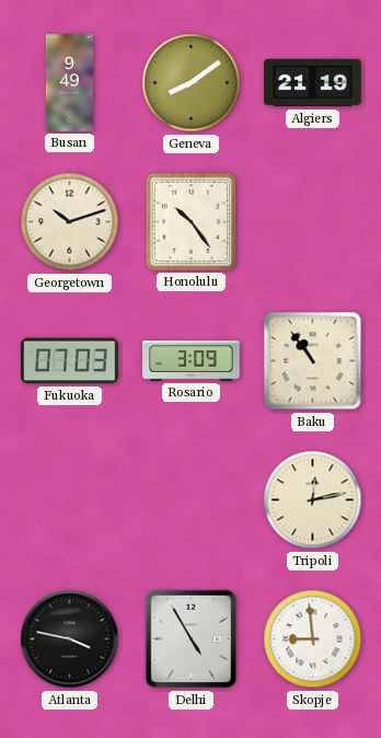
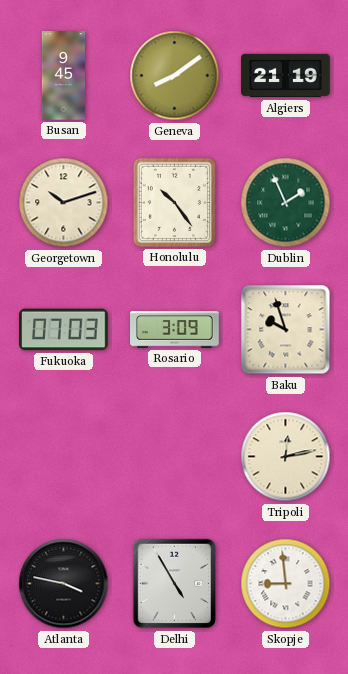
Busan: 9:49 -> 9:45
Dublin: none -> 1:56
Baku: 10:54 -> 9:57
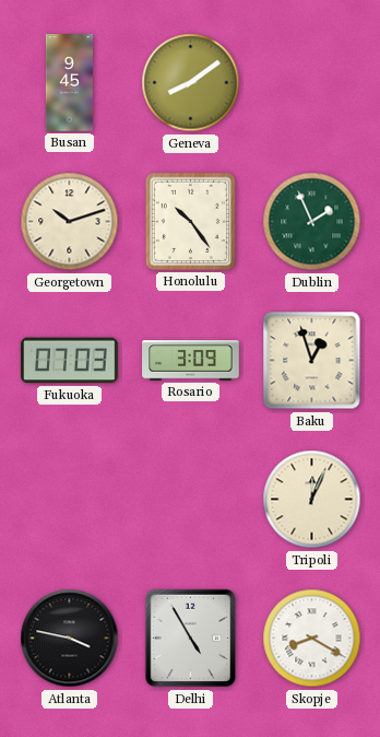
Algiers: 21:19 -> none
Baku: 9:57 -> 12:57
Tripoli: 12:13 -> 12:04
Skopje: 8:59 -> 8:20
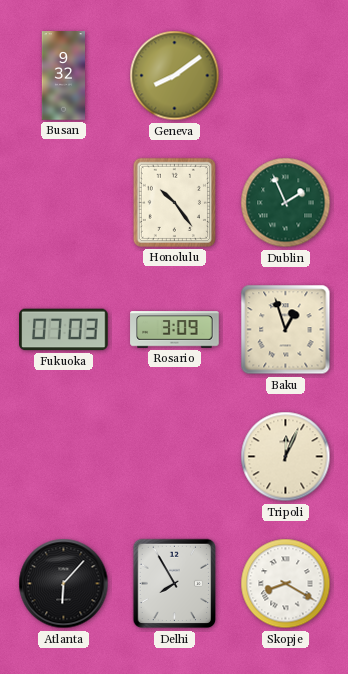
Busan: 9:45 -> 9:32
Georgetown: 10:12 -> none
Atlanta: 3:47 -> 6:07
Delhi: 4:55 -> 7:55
